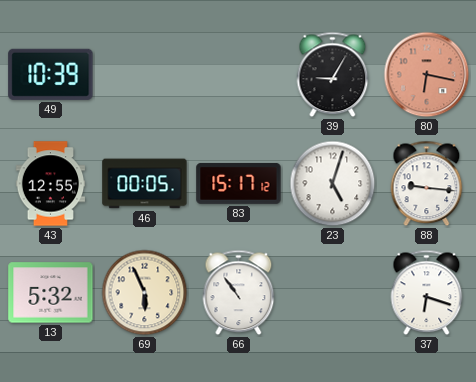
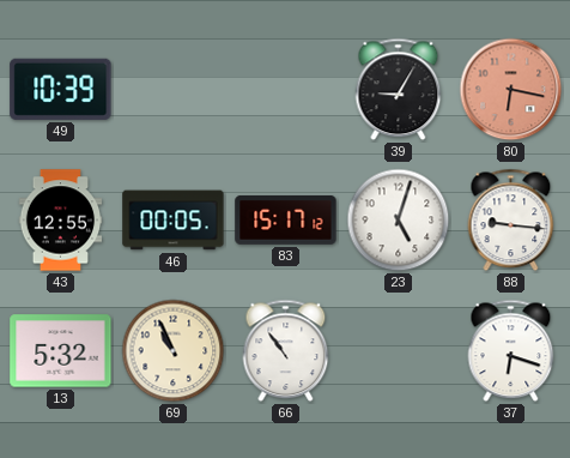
69: 5:56 -> 10:56
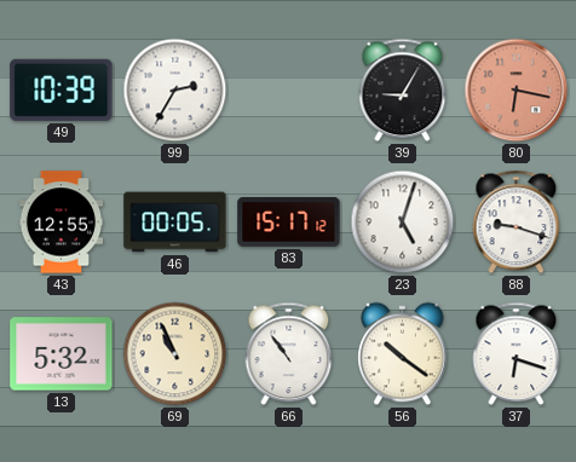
99: none -> 2:35
88: 9:16 -> 9:18
56: none -> 10:21
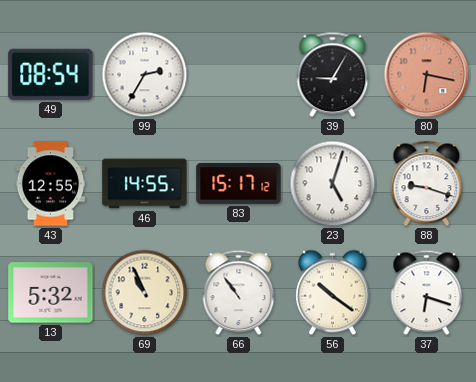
49: 10:39 -> 08:54
46: 00:05 -> 14:55
